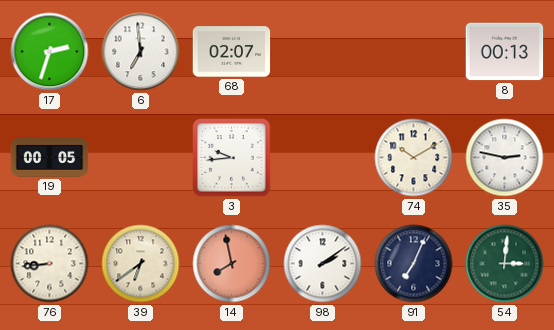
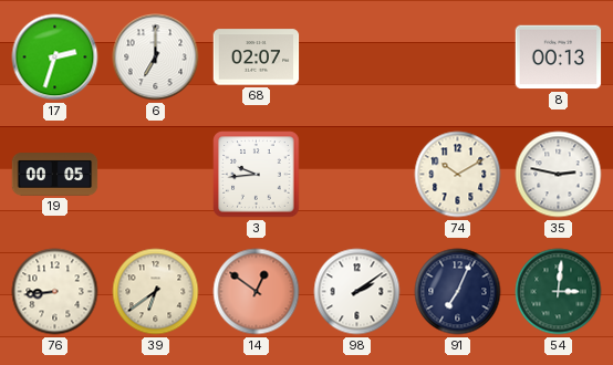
6: 6:59 -> 7:00
14: 7:58 -> 12:51
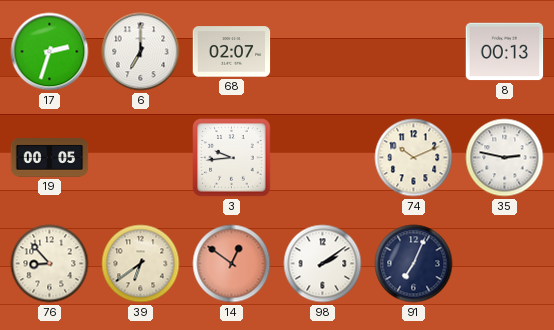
74: 10:10 -> 10:11
76: 8:44 -> 8:53
54: 3:01 -> none
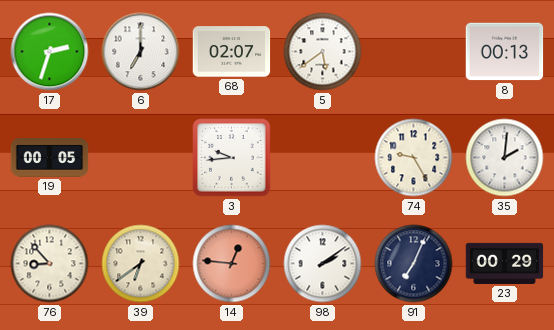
5: none -> 5:39
74: 10:11 -> 9:25
35: 2:47 -> 2:01
14: 12:51 -> 12:46
23: none -> 00:29
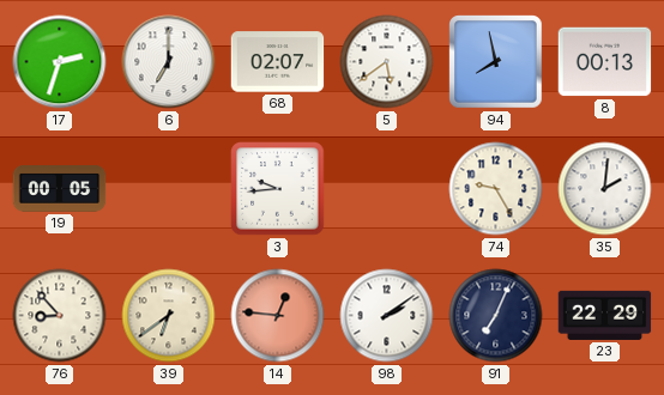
94: none -> 7:58
23: 00:29 -> 22:29
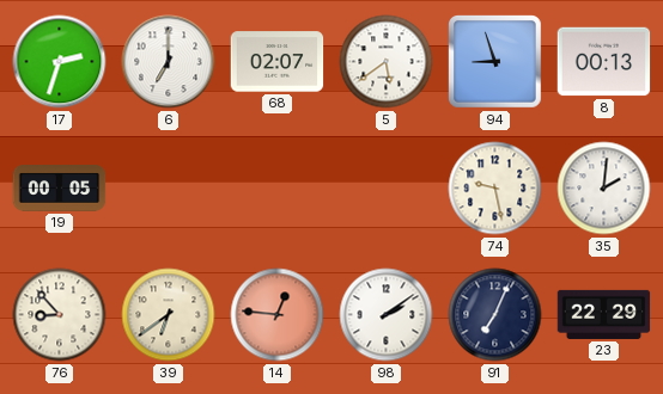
94: 7:58 -> 8:57
3: 9:44 -> none
74: 9:25 -> 9:28
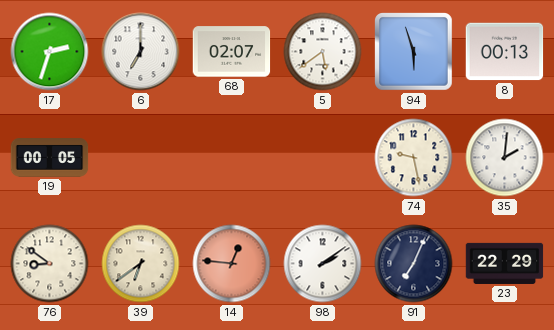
94: 8:57 -> 5:57
76: 8:53 -> 8:51
